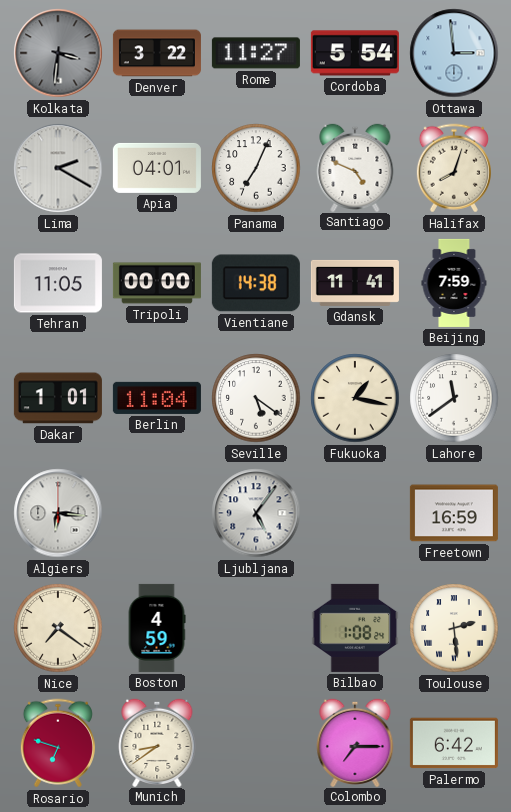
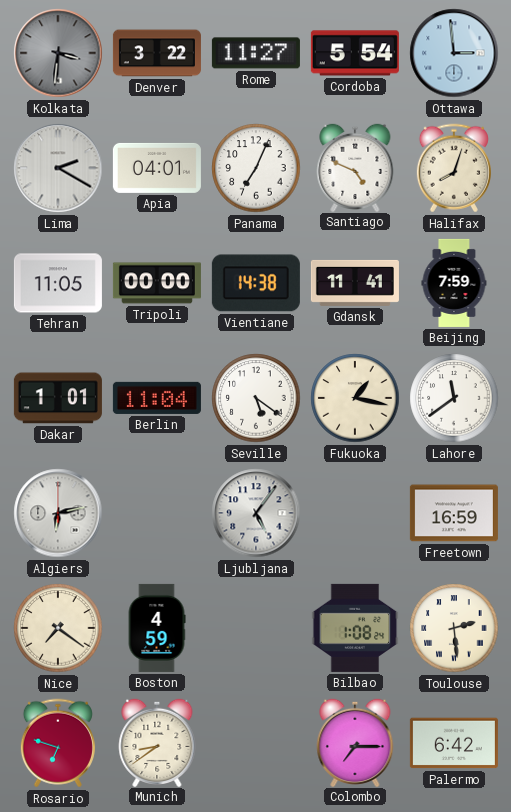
Algiers: 6:16 -> 6:13
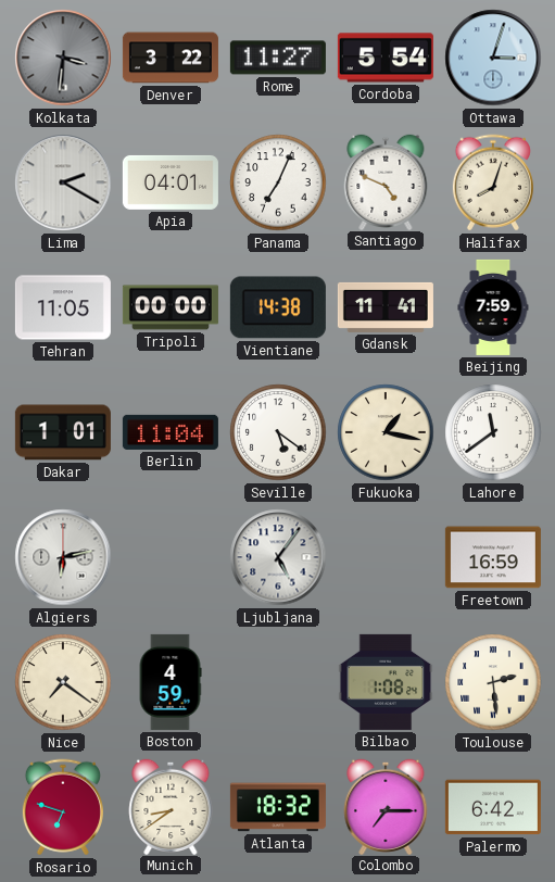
Ottawa: 2:59 -> 3:03
Atlanta: none -> 18:32
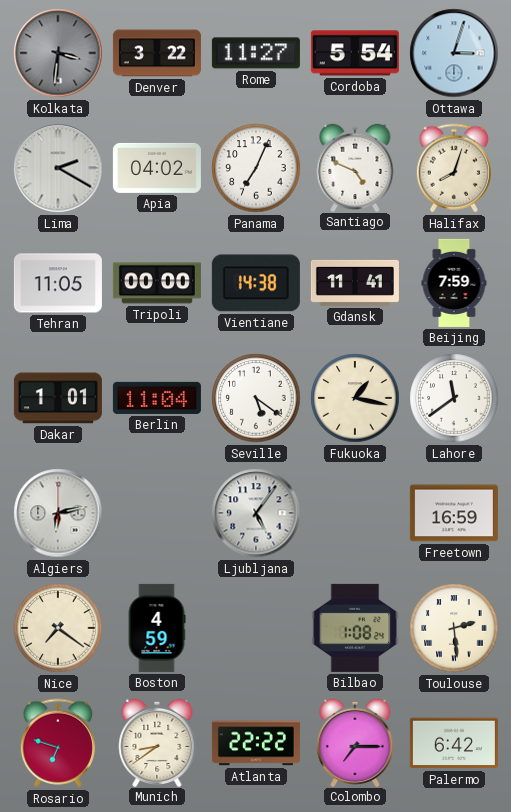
Apia: 04:01 -> 04:02
Atlanta: 18:32 -> 22:22
